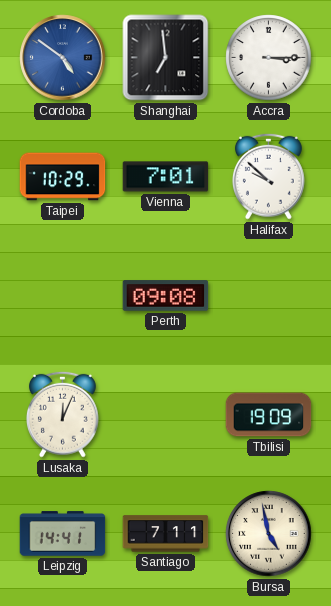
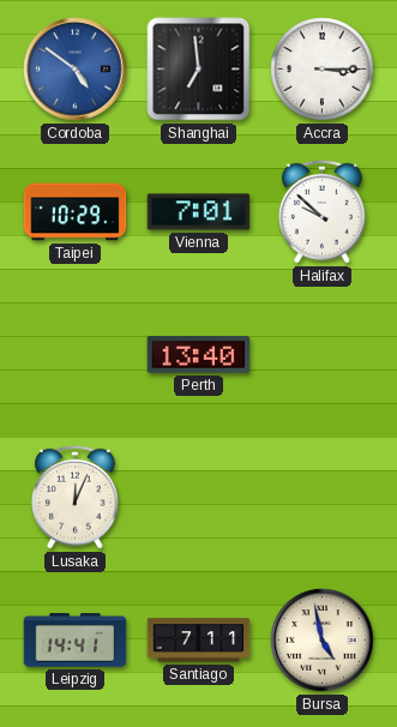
Perth: 09:08 -> 13:40
Tbilisi: 19:09 -> none
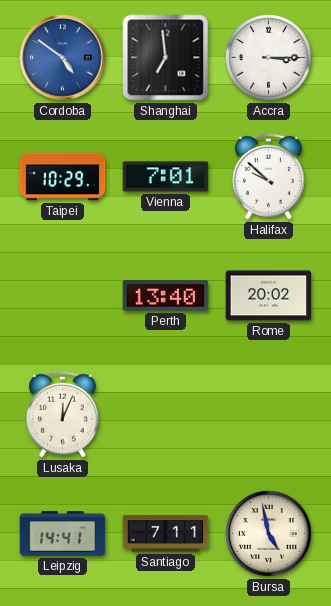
Rome: none -> 20:02
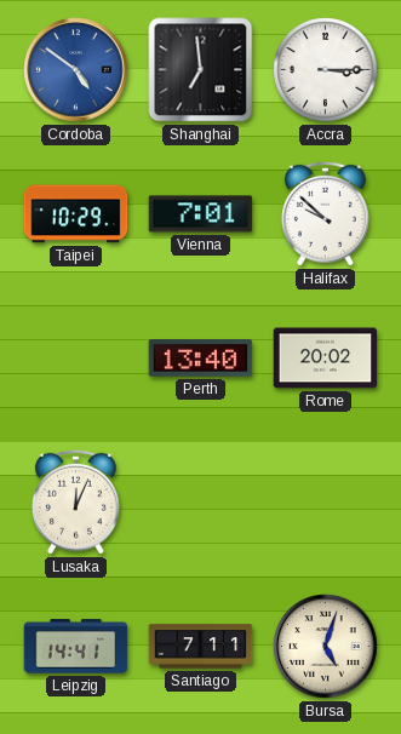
Bursa: 4:58 -> 5:03
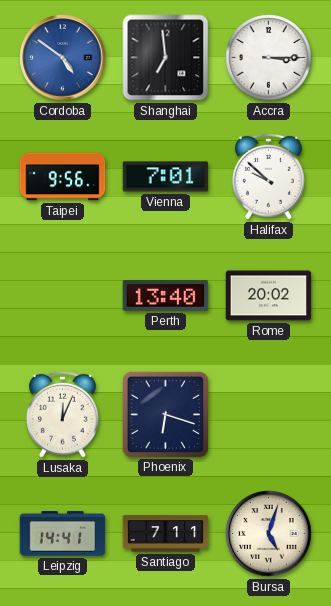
Taipei: 10:29 -> 9:56
Phoenix: none -> 6:18
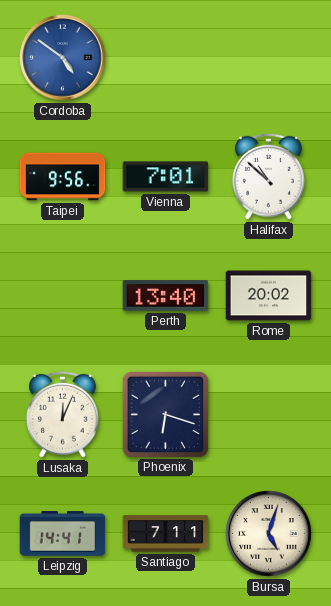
Shanghai: 6:59 -> none
Accra: 3:15 -> none
Halifax: 9:52 -> 10:52
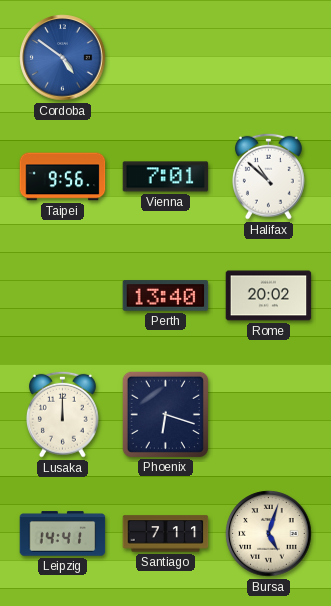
Lusaka: 12:04 -> 12:00
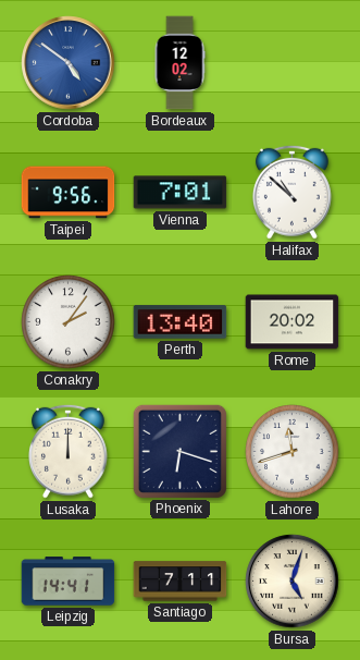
Bordeaux: none -> 12:02
Conakry: none -> 2:06
Lahore: none -> 11:42
